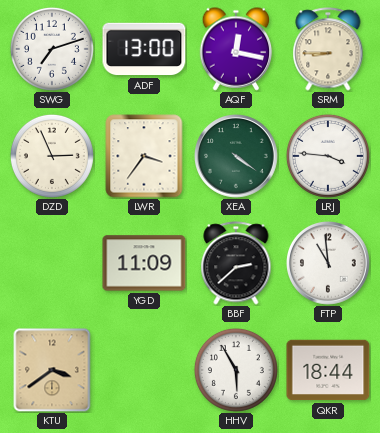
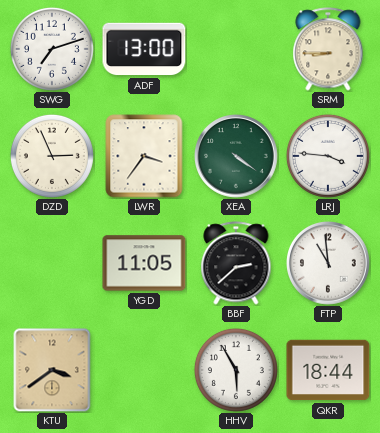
AQF: 12:17 -> none
YGD: 11:09 -> 11:05
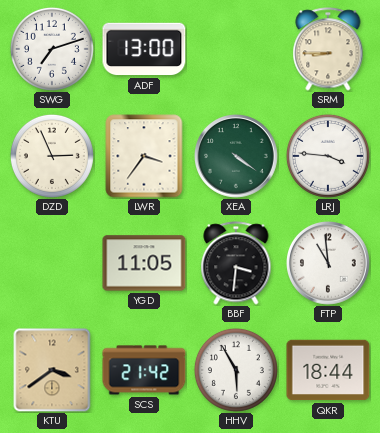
BBF: 2:38 -> 3:31
SCS: none -> 21:42
